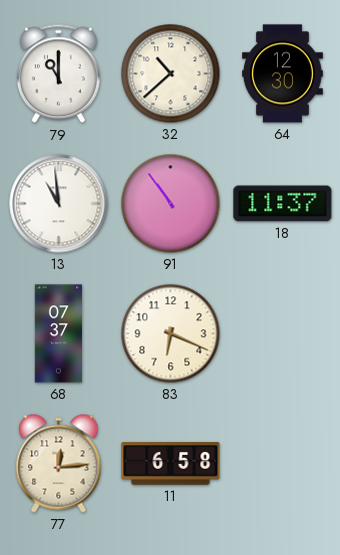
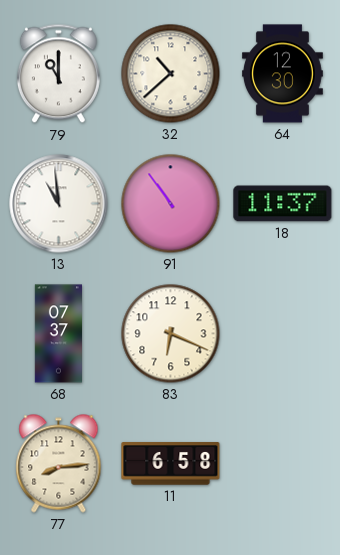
77: 12:14 -> 8:14
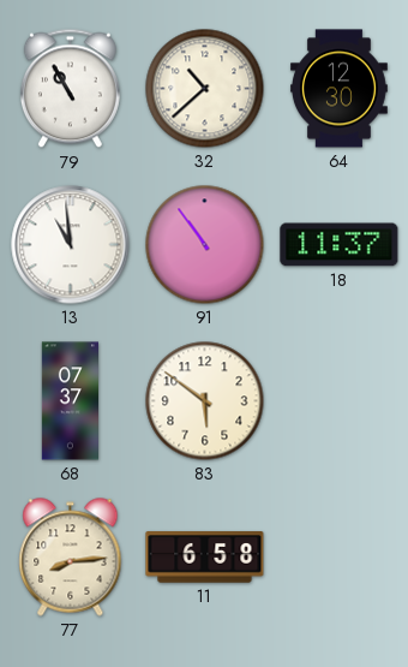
79: 11:00 -> 10:55
83: 6:19 -> 5:51
